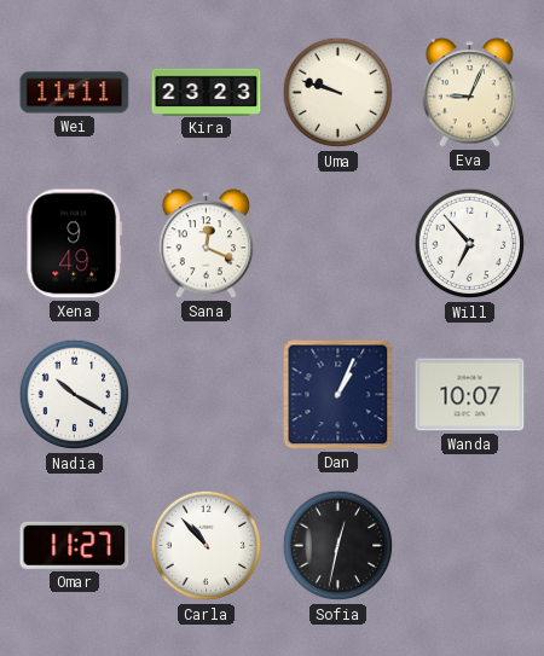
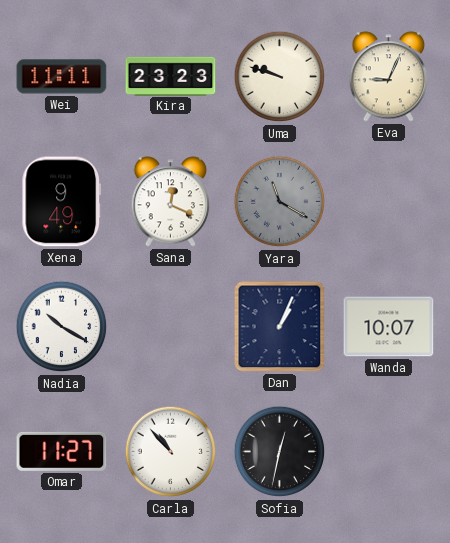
Yara: none -> 11:20
Will: 6:53 -> none
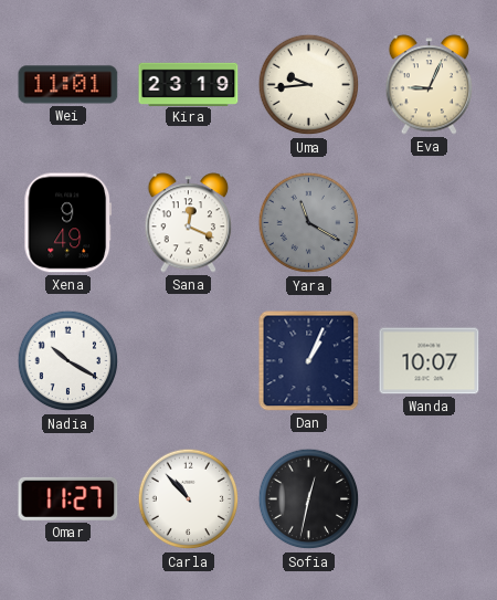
Wei: 11:11 -> 11:01
Kira: 23:23 -> 23:19
Uma: 9:48 -> 9:44
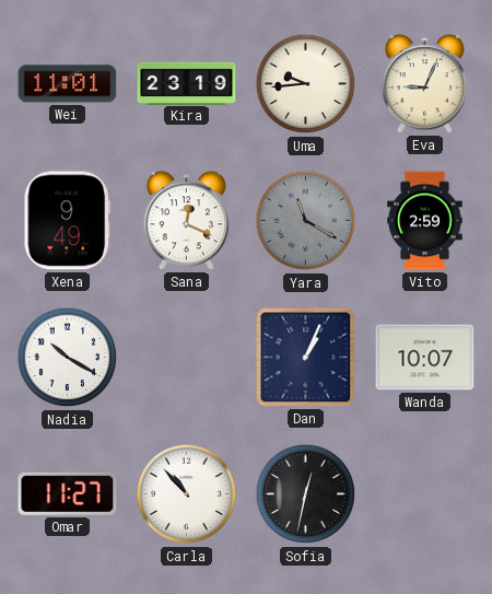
Vito: none -> 2:59
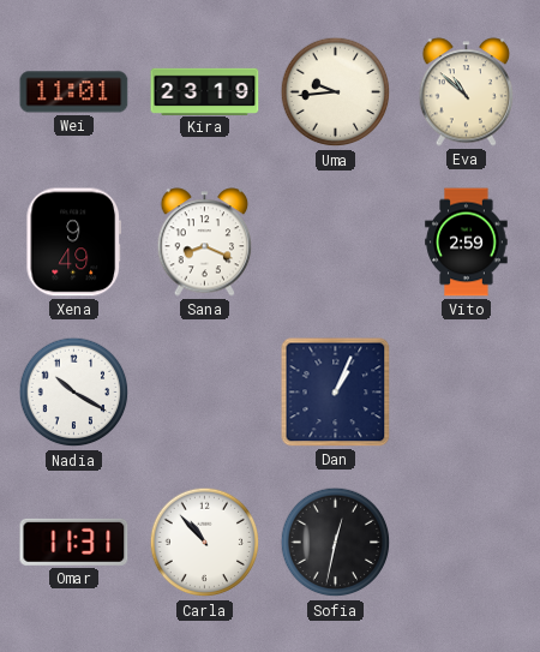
Eva: 9:04 -> 10:52
Sana: 12:19 -> 8:19
Yara: 11:20 -> none
Wanda: 10:07 -> none
Omar: 11:27 -> 11:31
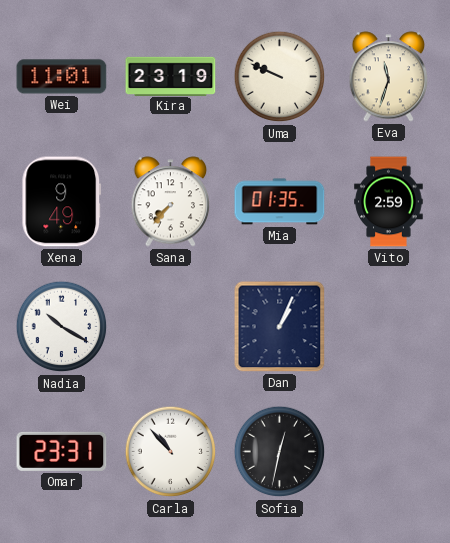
Uma: 9:44 -> 9:49
Eva: 10:52 -> 11:33
Sana: 8:19 -> 7:37
Mia: none -> 01:35
Omar: 11:31 -> 23:31
